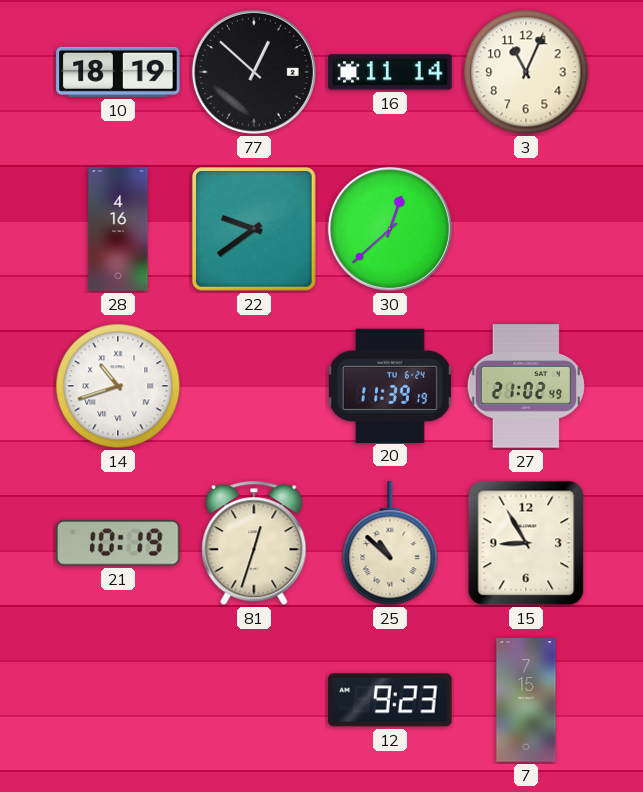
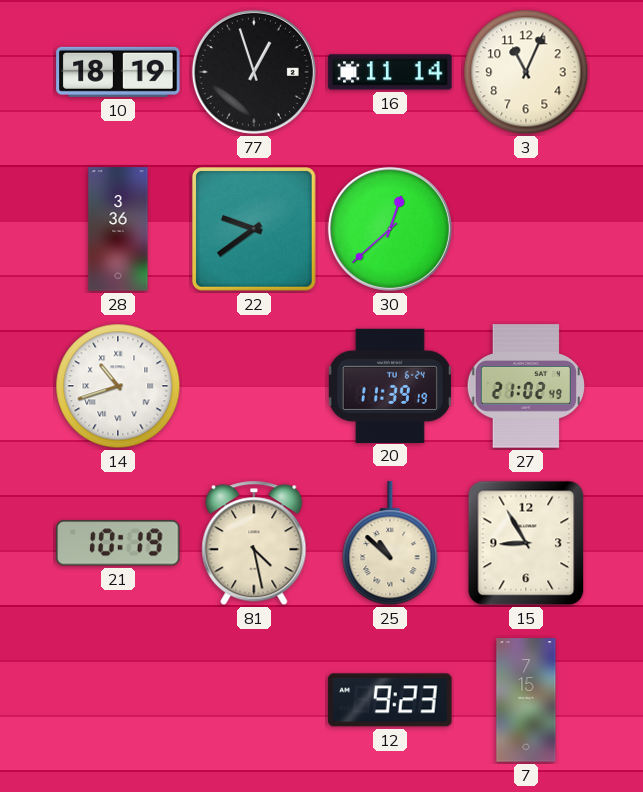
77: 12:52 -> 12:57
28: 4:16 -> 3:36
81: 12:33 -> 4:28
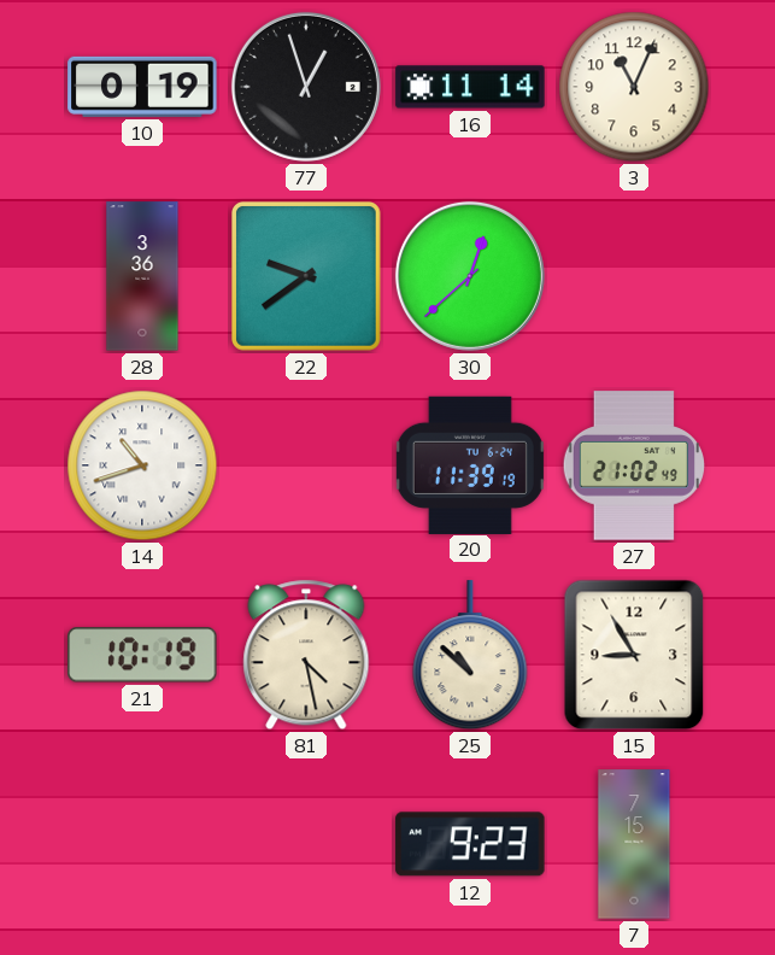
10: 18:19 -> 0:19
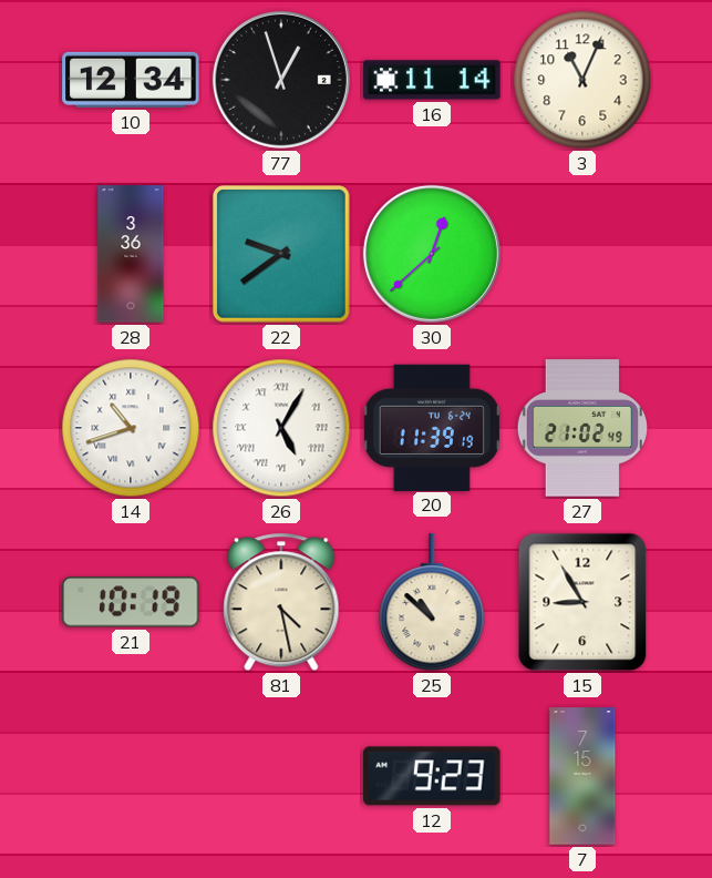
10: 0:19 -> 12:34
26: none -> 5:05
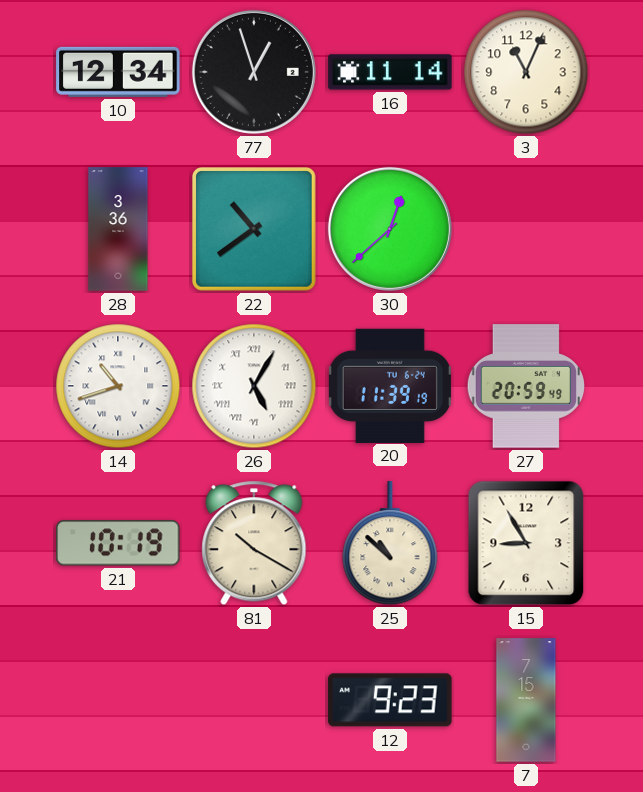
22: 9:39 -> 10:39
27: 21:02 -> 20:59
81: 4:28 -> 10:20
